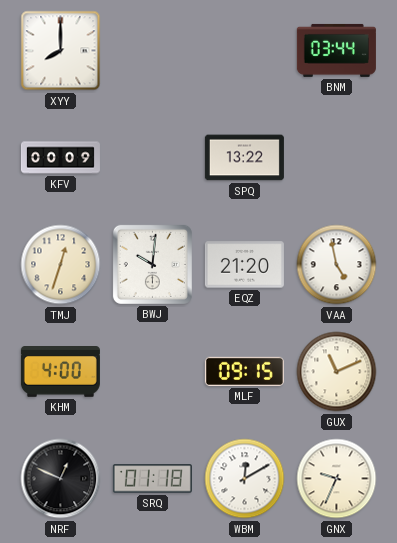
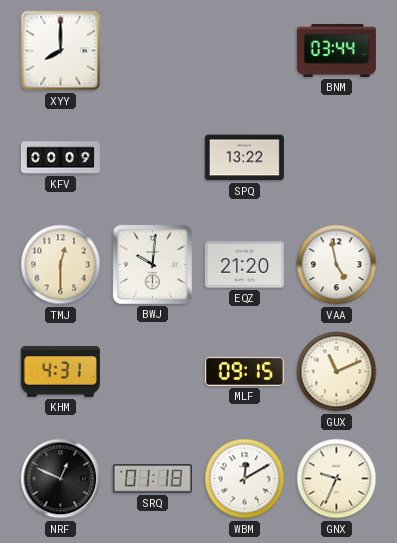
TMJ: 12:33 -> 12:30
KHM: 4:00 -> 4:31
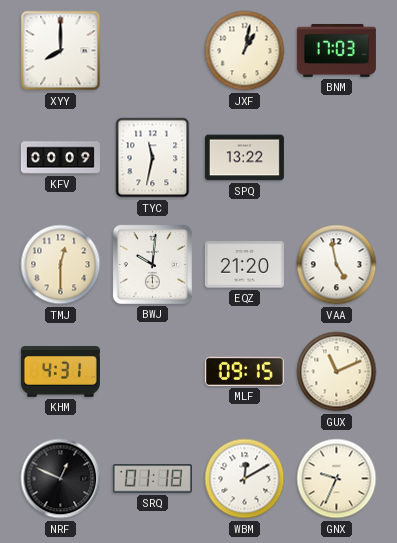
JXF: none -> 1:02
BNM: 03:44 -> 17:03
TYC: none -> 11:32
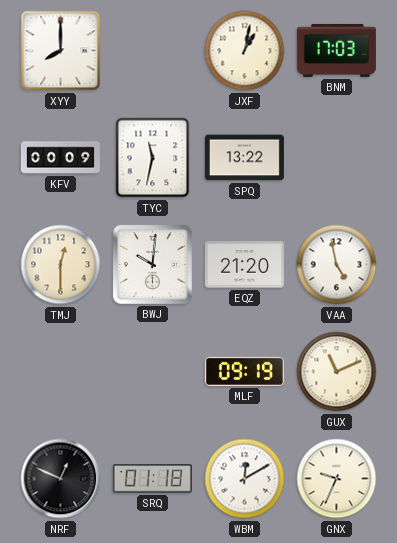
KHM: 4:31 -> none
MLF: 09:15 -> 09:19
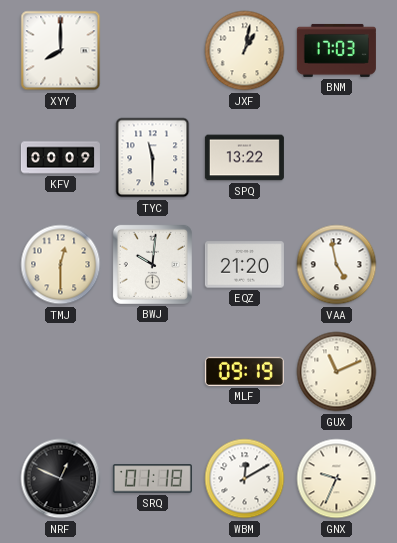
TYC: 11:32 -> 11:30
